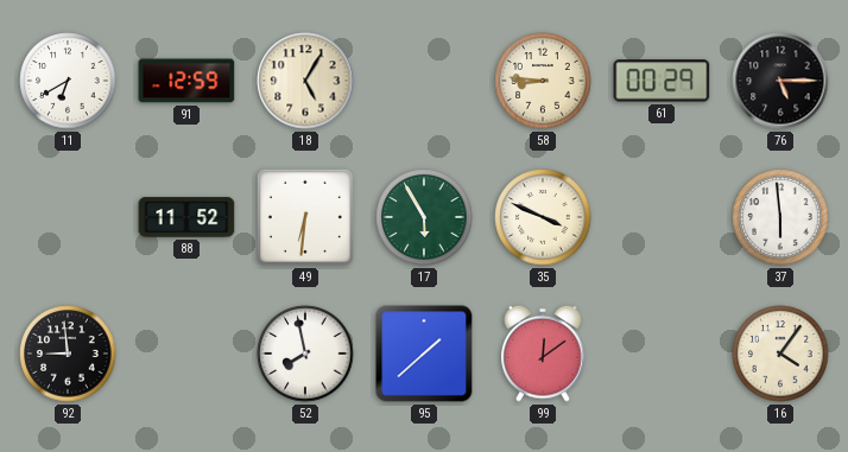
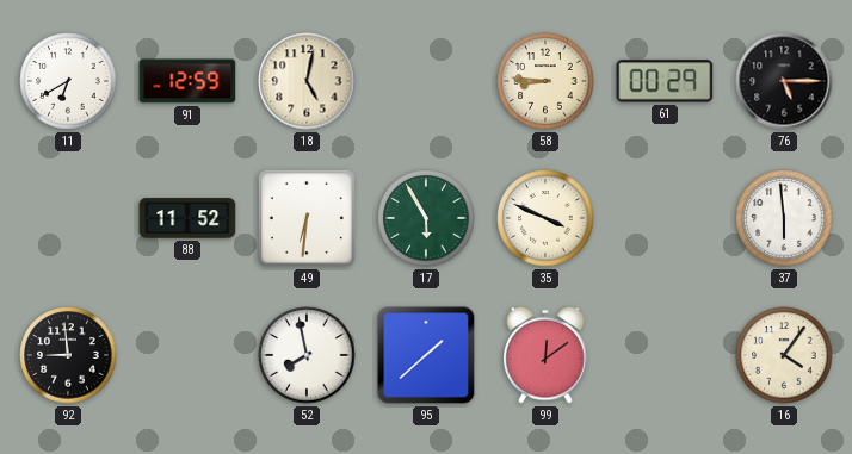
18: 5:05 -> 5:02
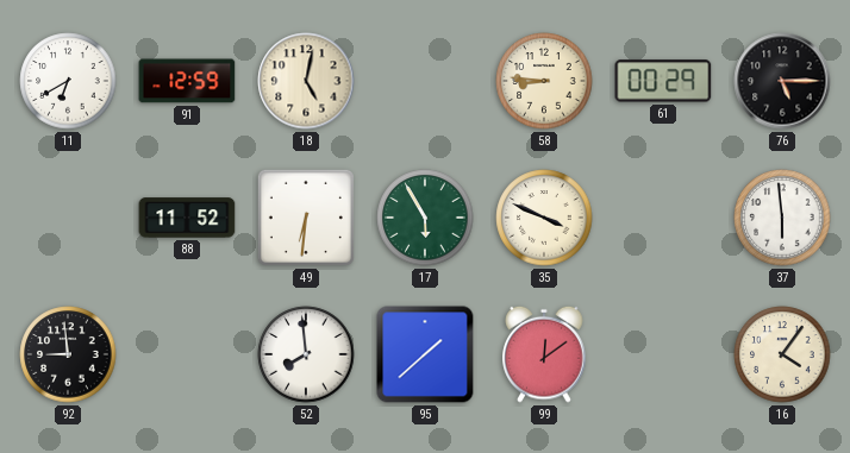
52: 7:58 -> 7:59
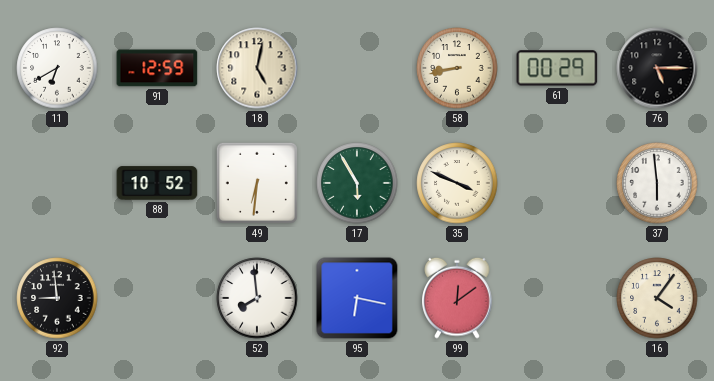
58: 8:46 -> 8:43
88: 11:52 -> 10:52
95: 1:38 -> 6:17
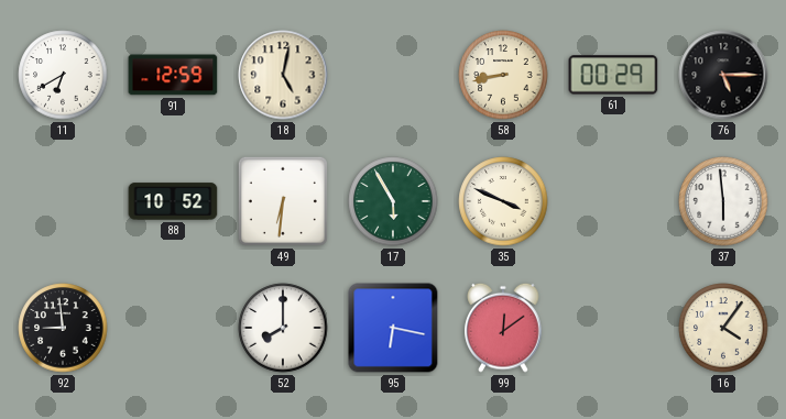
52: 7:59 -> 8:00
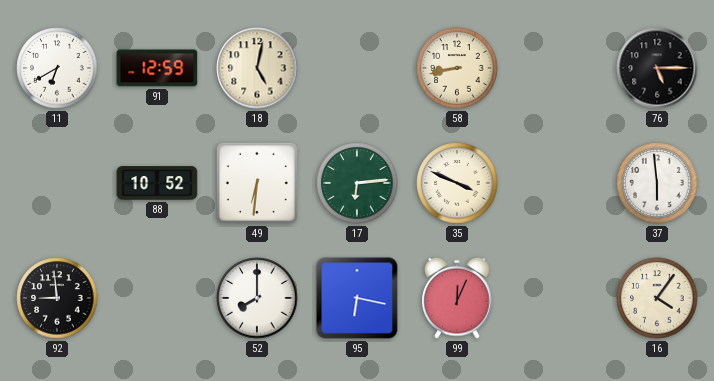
61: 00:29 -> none
17: 5:55 -> 6:14
99: 12:09 -> 12:04
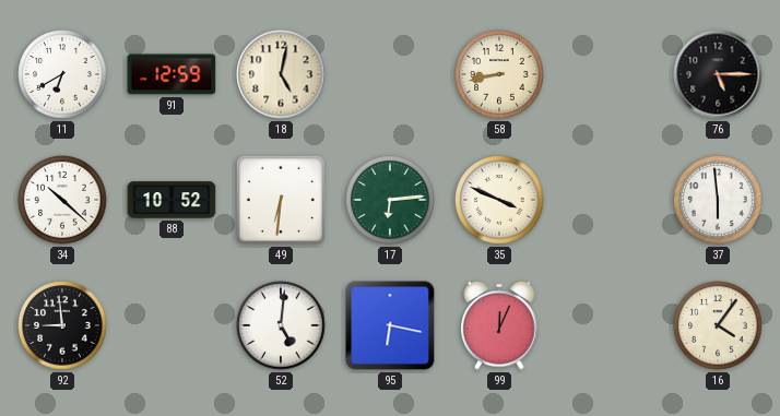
34: none -> 10:22
52: 8:00 -> 5:01
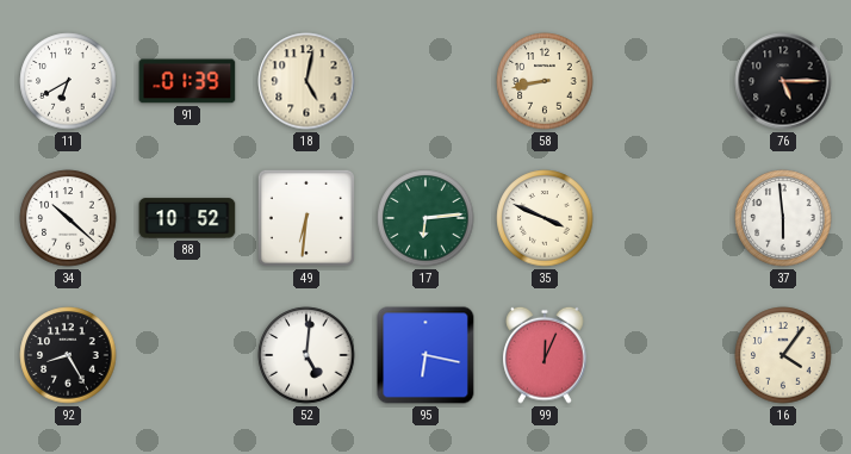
91: 12:59 -> 01:39
92: 8:59 -> 8:25
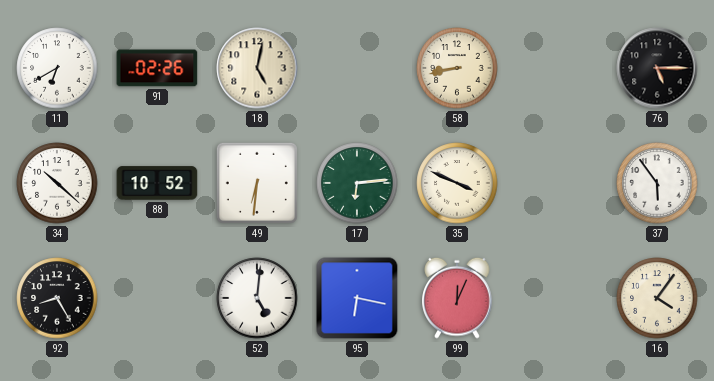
91: 01:39 -> 02:26
37: 5:59 -> 5:54
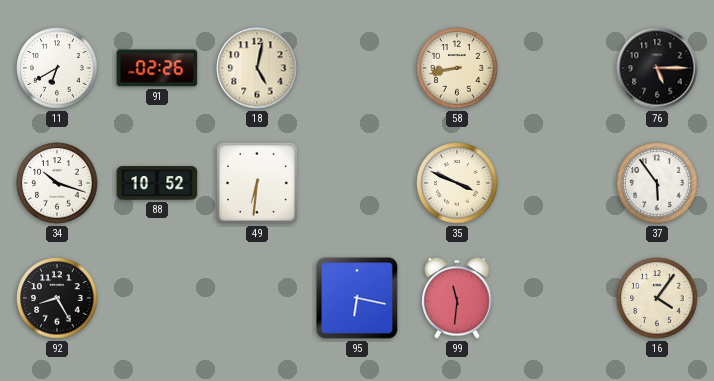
34: 10:22 -> 10:18
17: 6:14 -> none
52: 5:01 -> none
99: 12:04 -> 11:31
